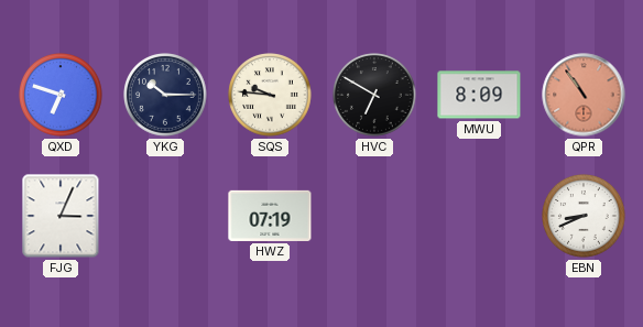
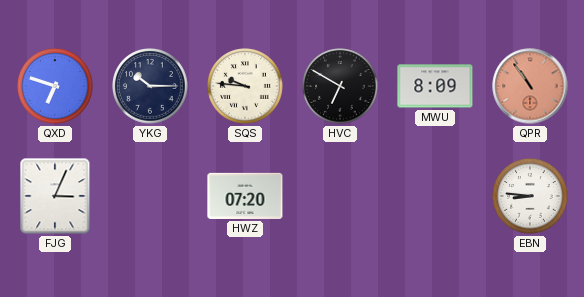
HWZ: 07:19 -> 07:20
EBN: 8:41 -> 8:46
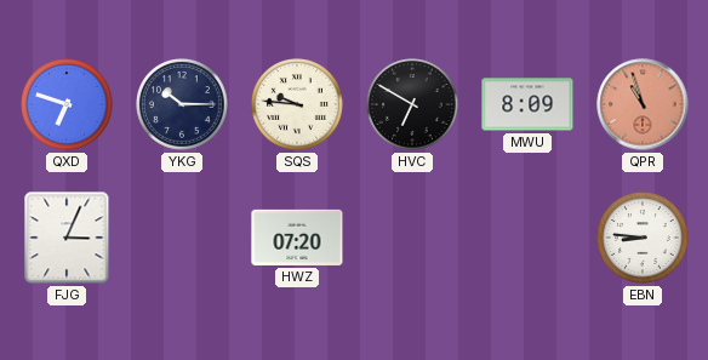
QPR: 10:54 -> 10:57
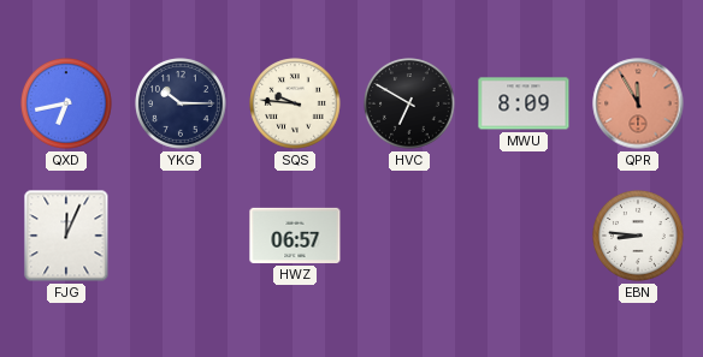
QXD: 6:48 -> 6:43
QPR: 10:57 -> 11:55
FJG: 3:04 -> 12:04
HWZ: 07:20 -> 06:57
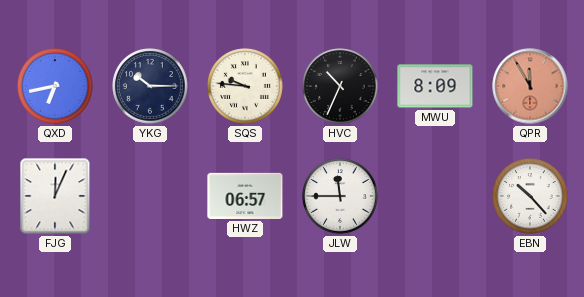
HVC: 6:50 -> 10:34
JLW: none -> 11:45
EBN: 8:46 -> 10:23
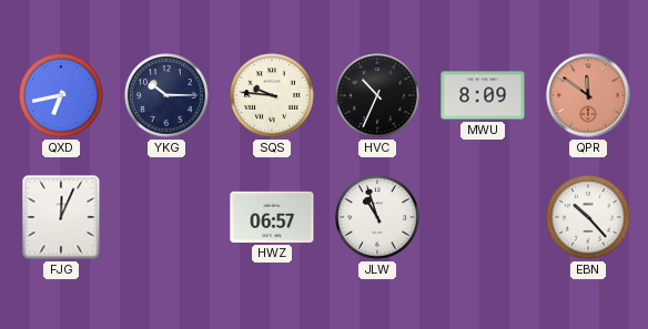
QPR: 11:55 -> 11:51
JLW: 11:45 -> 10:57
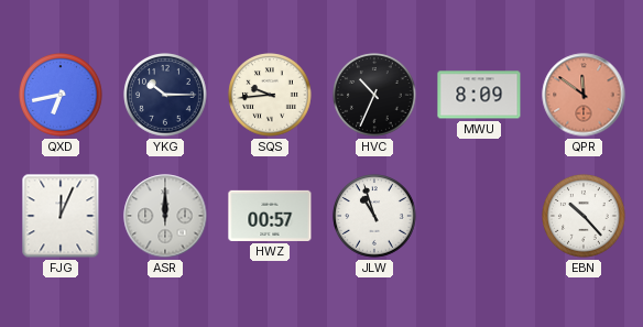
SQS: 9:46 -> 9:44
ASR: none -> 12:00
HWZ: 06:57 -> 00:57
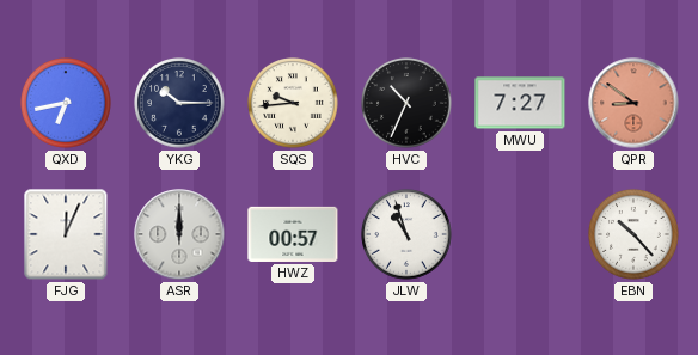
MWU: 8:09 -> 7:27
QPR: 11:51 -> 8:51
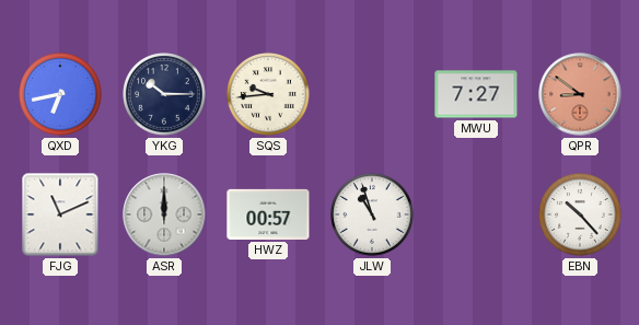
HVC: 10:34 -> none
FJG: 12:04 -> 11:11
